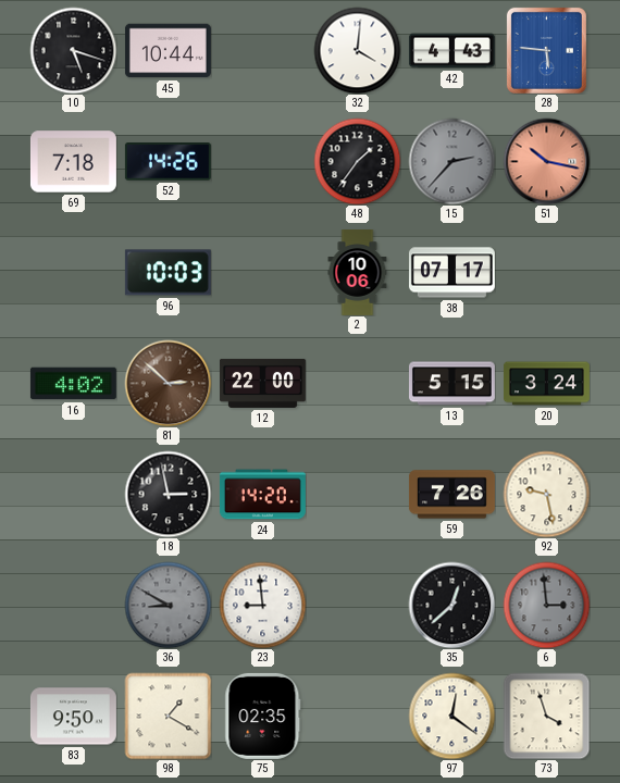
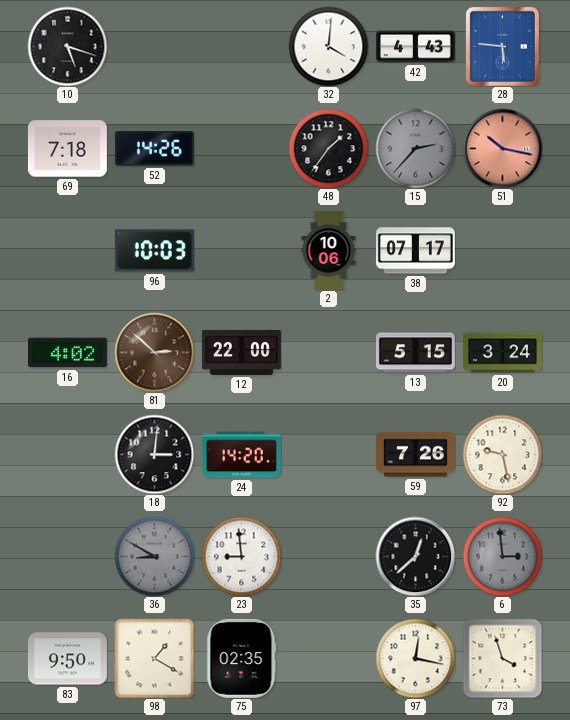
45: 10:44 -> none
18: 2:58 -> 3:01
97: 12:21 -> 12:17
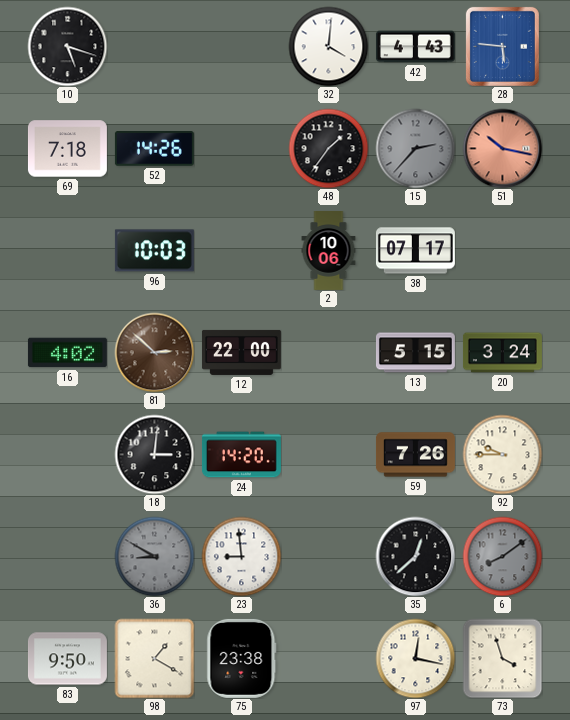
92: 9:28 -> 9:45
6: 2:59 -> 8:09
75: 02:35 -> 23:38
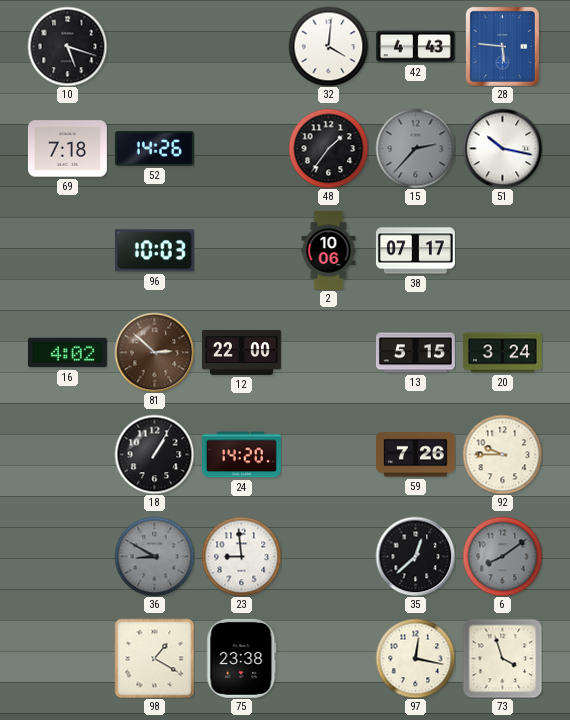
51 dial: salmon -> white
18: 3:01 -> 1:05
83: 9:50 -> none
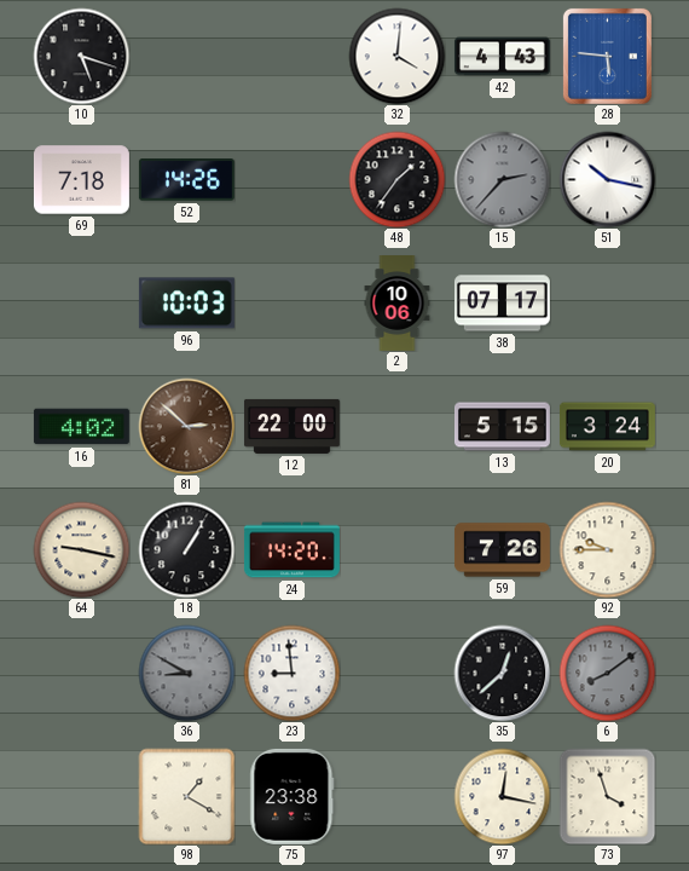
64: none -> 9:17
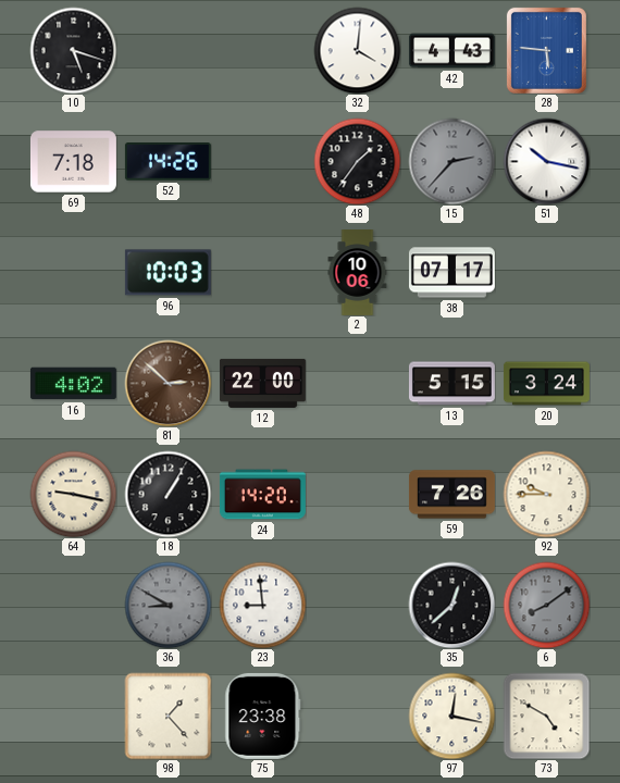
98: 1:20 -> 1:23
73: 3:57 -> 4:50
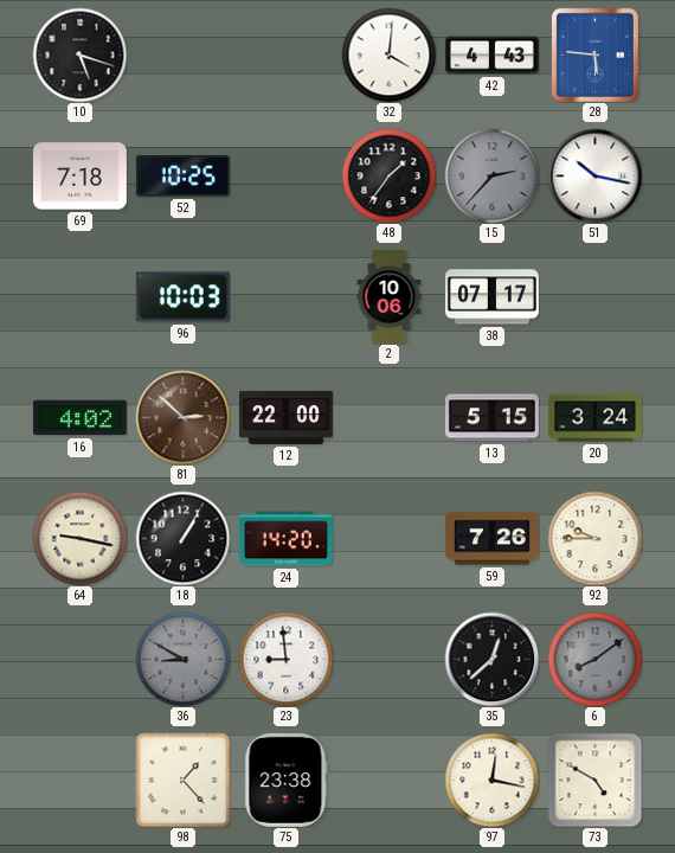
52: 14:26 -> 10:25
